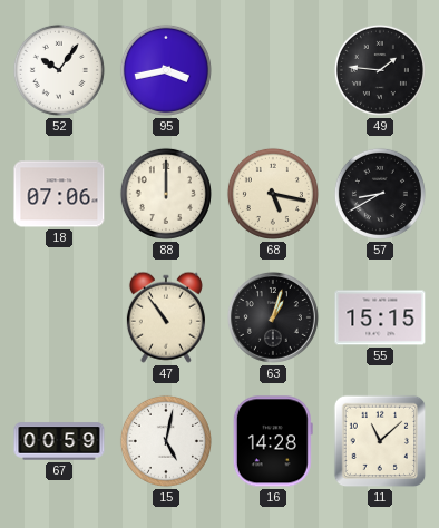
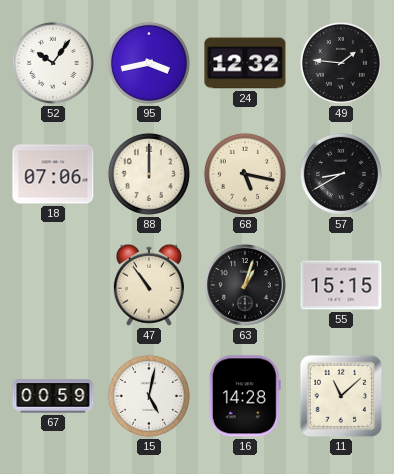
24: none -> 12:32
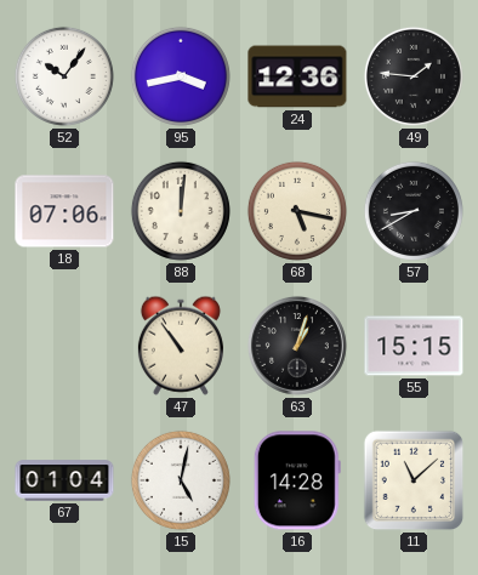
24: 12:32 -> 12:36
88: 12:00 -> 12:01
67: 00:59 -> 01:04
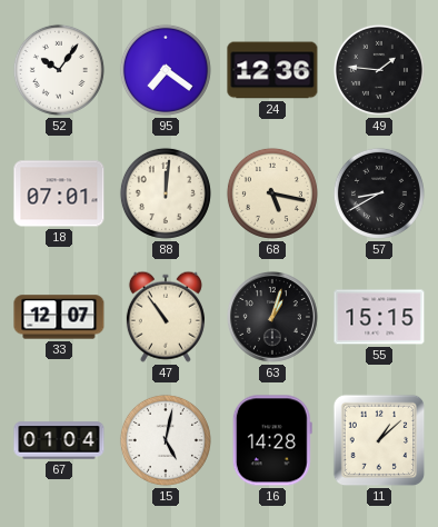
95: 3:43 -> 7:21
18: 07:06 -> 07:01
33: none -> 12:07
11: 11:08 -> 1:08
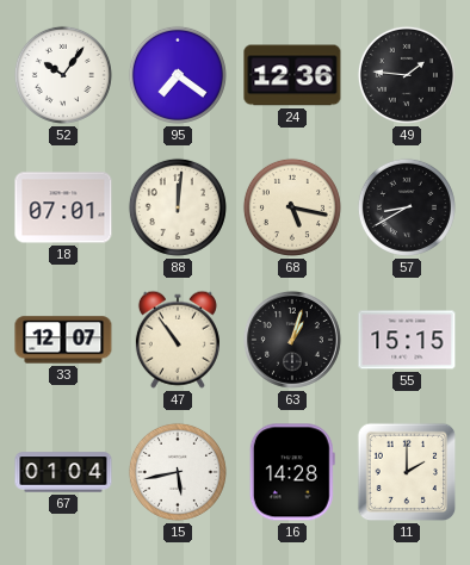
15: 5:02 -> 5:43
11: 1:08 -> 2:00
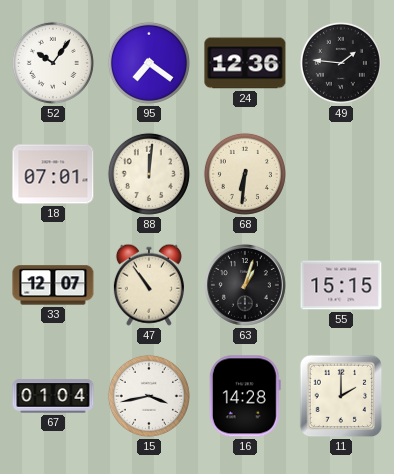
68: 5:17 -> 6:31
57: 8:40 -> none
15: 5:43 -> 3:43
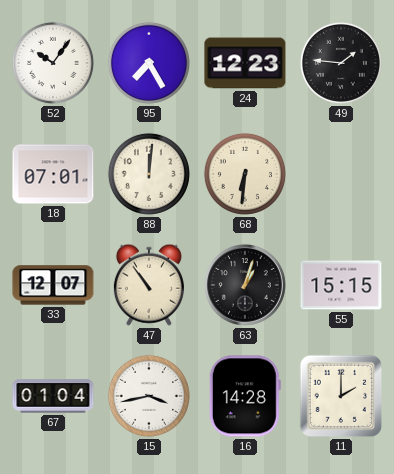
95: 7:21 -> 7:25
24: 12:36 -> 12:23
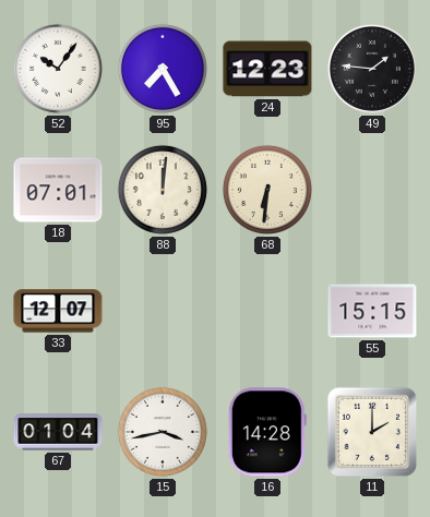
47: 10:54 -> none
63: 1:03 -> none
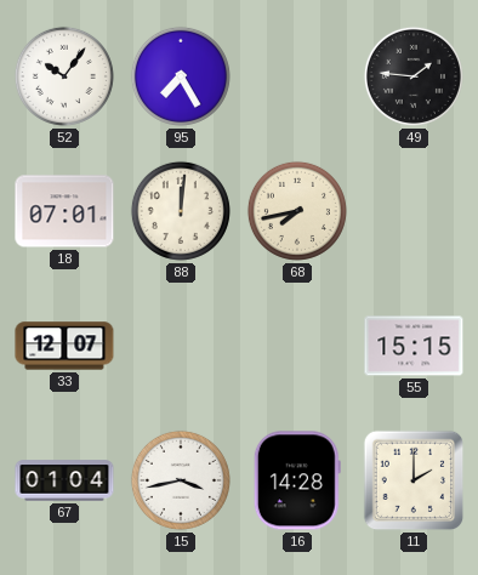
24: 12:23 -> none
68: 6:31 -> 7:43
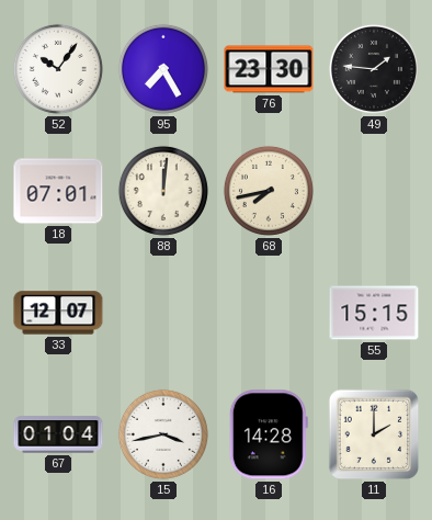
76: none -> 23:30
